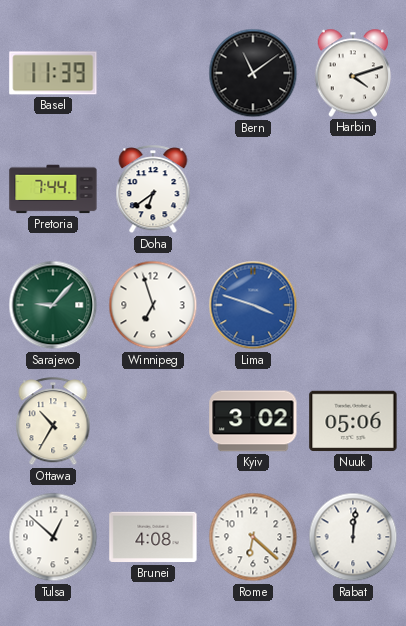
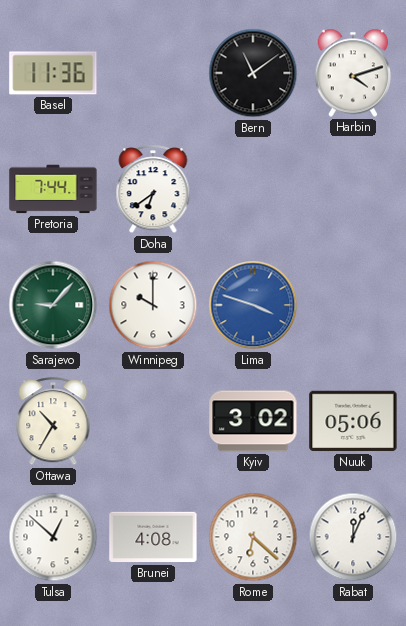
Basel: 11:39 -> 11:36
Winnipeg: 6:57 -> 10:00
Rabat: 12:01 -> 12:04
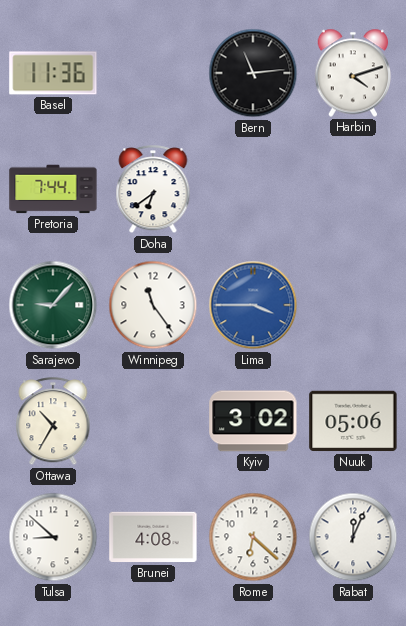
Bern: 11:09 -> 11:14
Winnipeg: 10:00 -> 11:24
Lima: 3:48 -> 3:45
Tulsa: 12:52 -> 8:52
